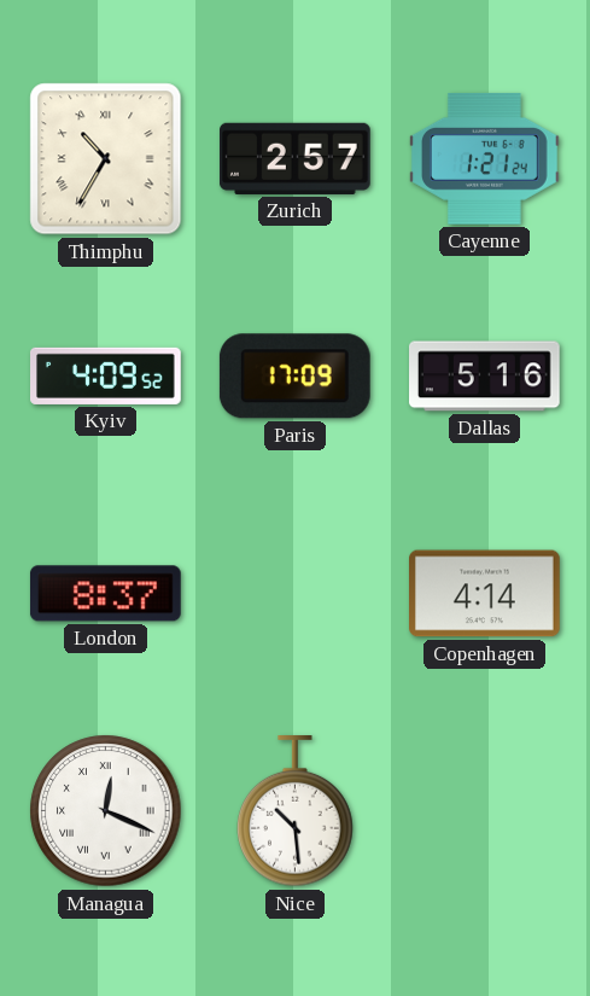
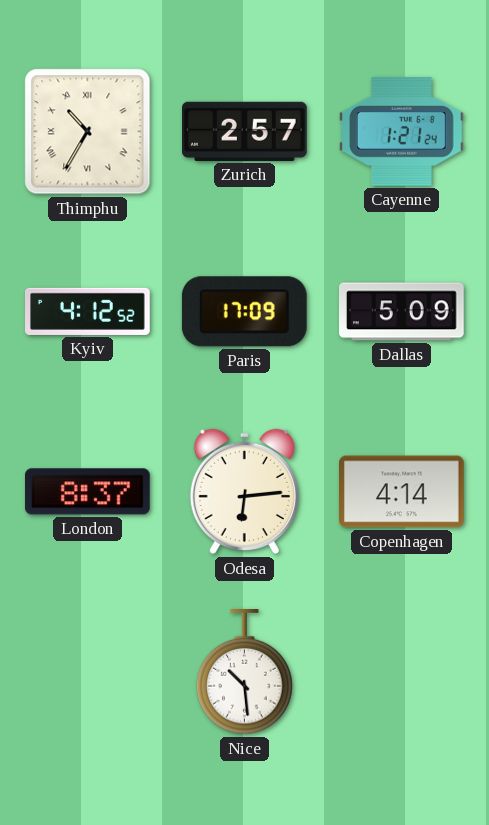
Kyiv: 4:09 -> 4:12
Dallas: 5:16 -> 5:09
Odesa: none -> 6:14
Managua: 12:19 -> none
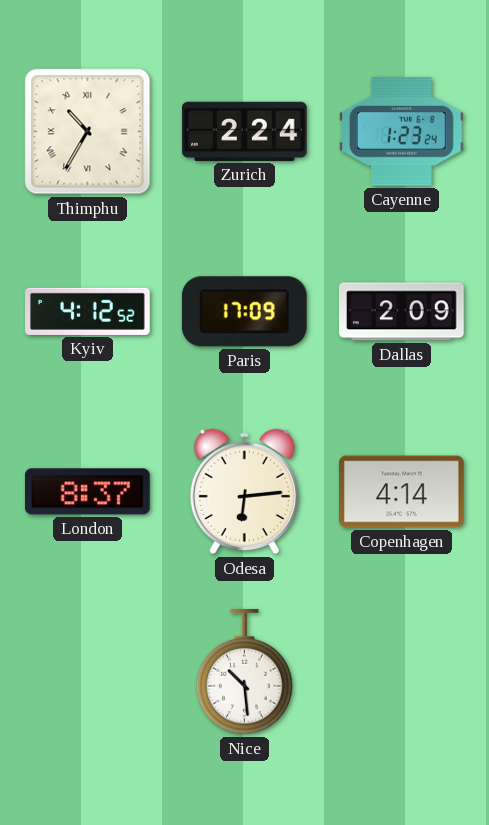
Zurich: 2:57 -> 2:24
Cayenne: 1:21 -> 1:23
Dallas: 5:09 -> 2:09
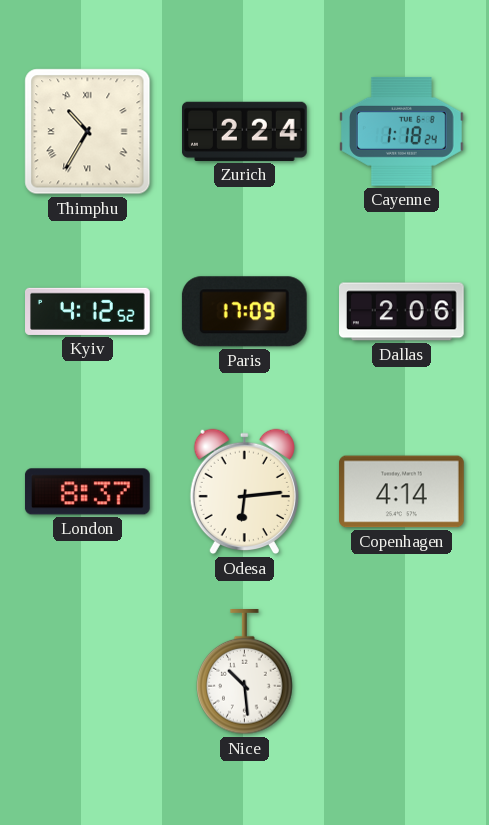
Cayenne: 1:23 -> 1:18
Dallas: 2:09 -> 2:06
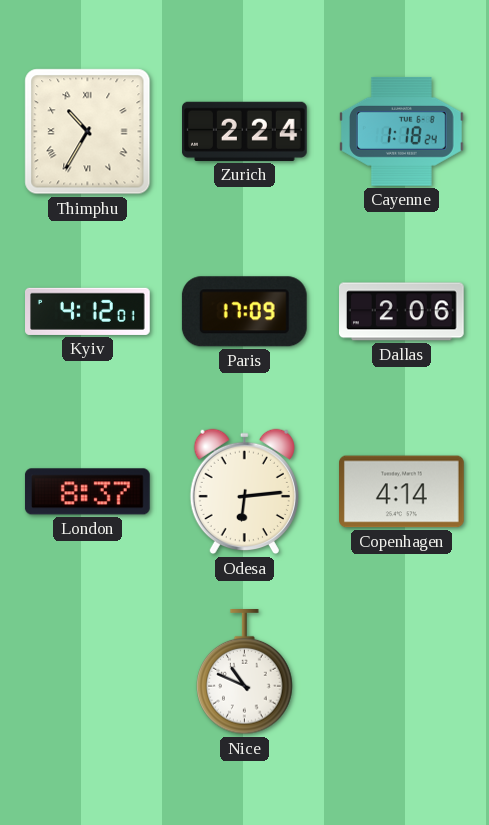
Kyiv: 4:12:52 -> 4:12:01
Nice: 10:29 -> 10:49
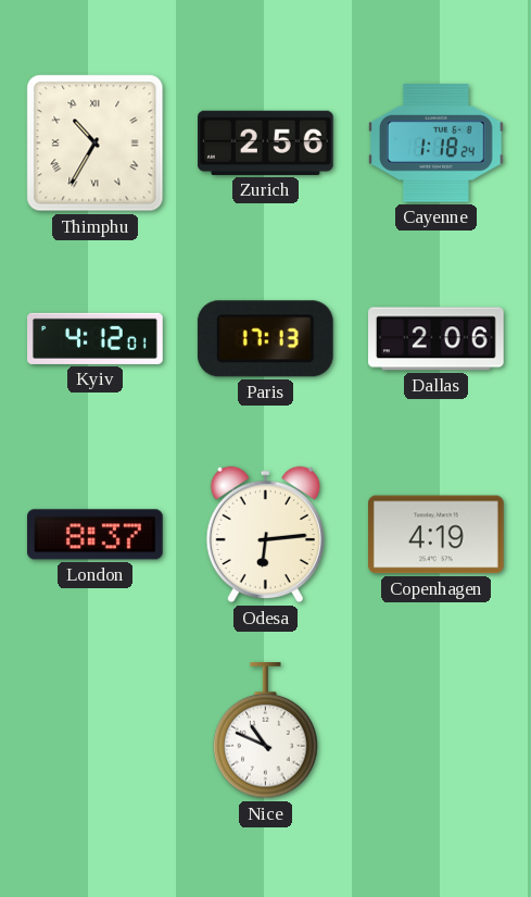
Zurich: 2:24 -> 2:56
Paris: 17:09 -> 17:13
Copenhagen: 4:14 -> 4:19
